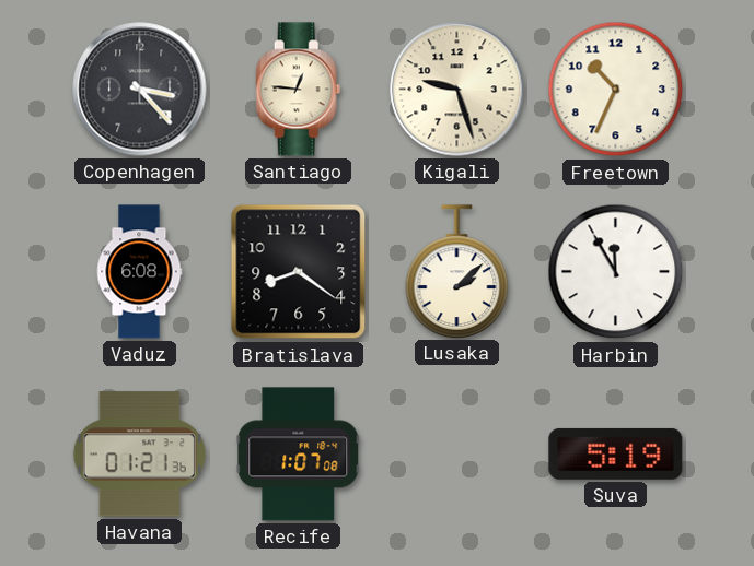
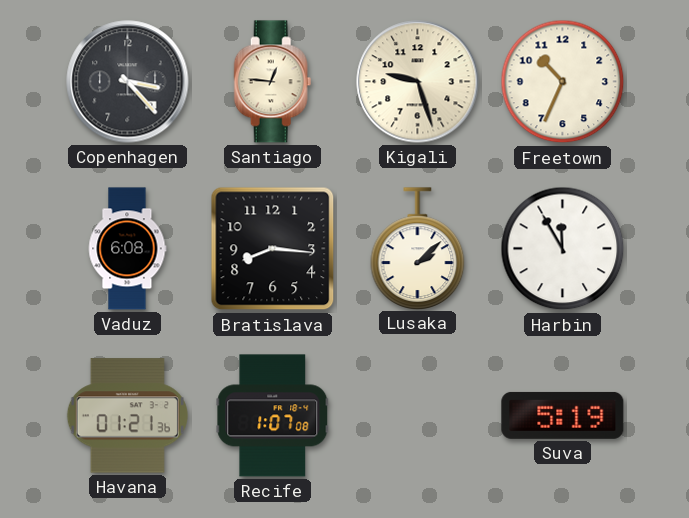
Bratislava: 8:21 -> 8:16
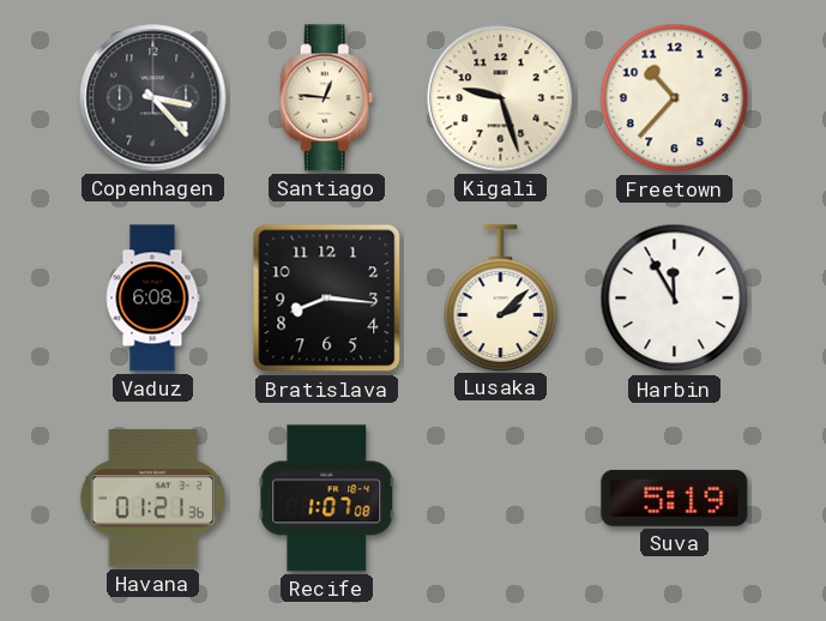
Freetown: 10:34 -> 10:37
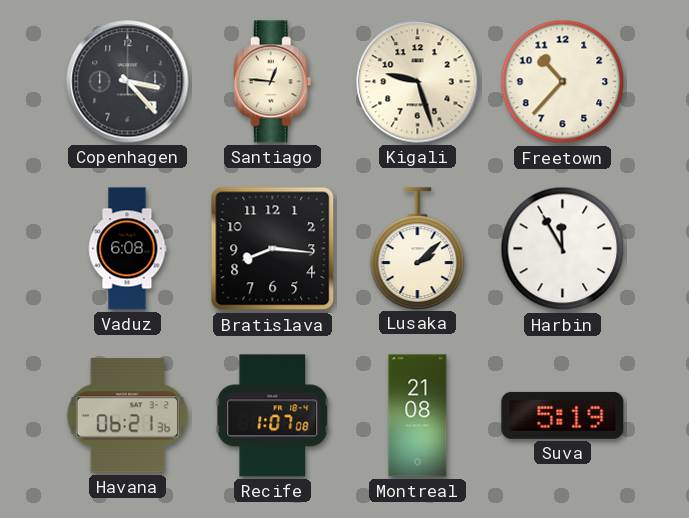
Havana: 01:21 -> 06:21
Montreal: none -> 21:08
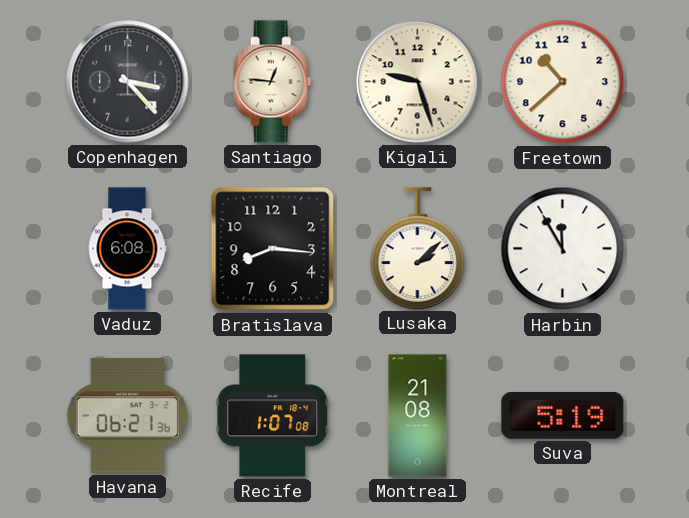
Freetown: 10:37 -> 10:38
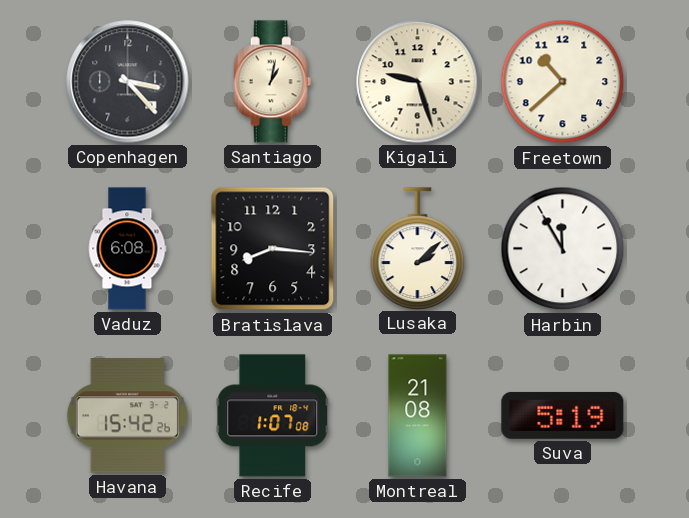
Santiago: 12:46 -> 1:02
Havana: 06:21 -> 15:42
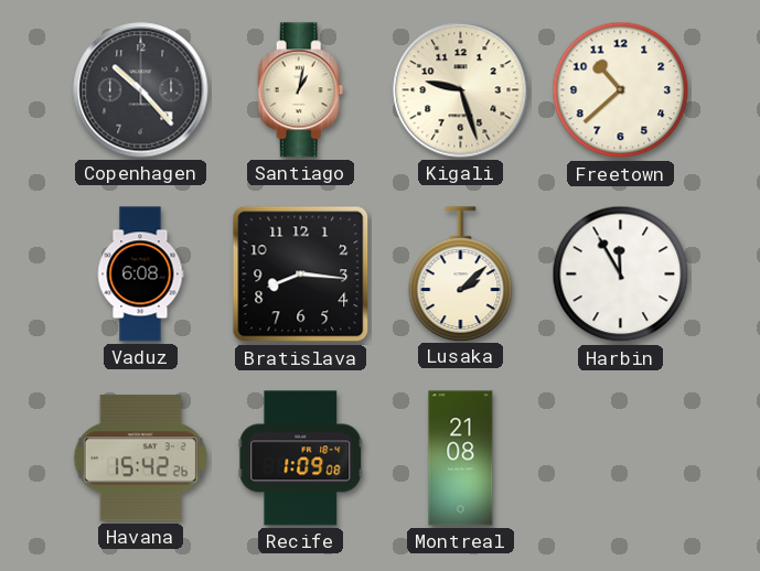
Copenhagen: 3:23 -> 10:23
Recife: 1:07 -> 1:09
Suva: 5:19 -> none
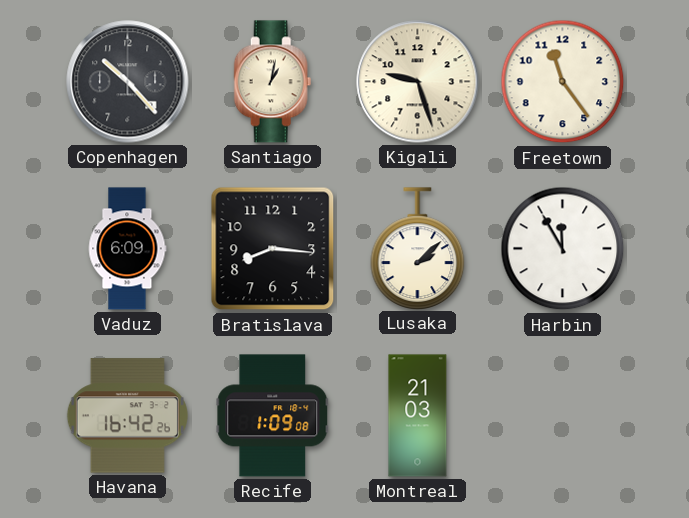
Freetown: 10:38 -> 11:24
Vaduz: 6:08 -> 6:09
Havana: 15:42 -> 16:42
Montreal: 21:08 -> 21:03
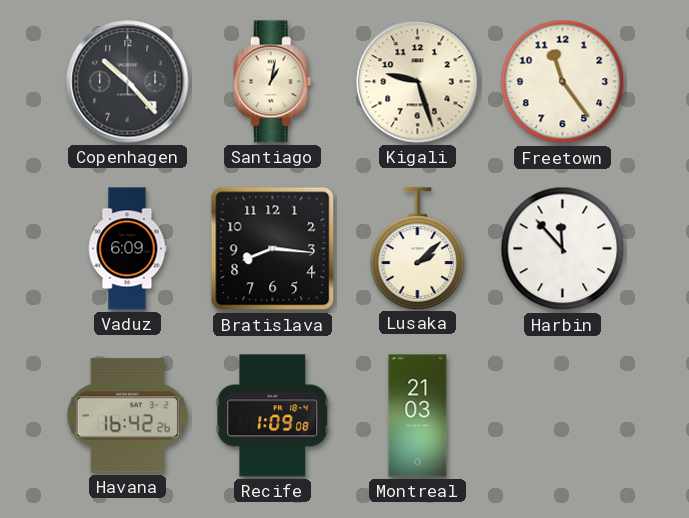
Harbin: 11:55 -> 11:53
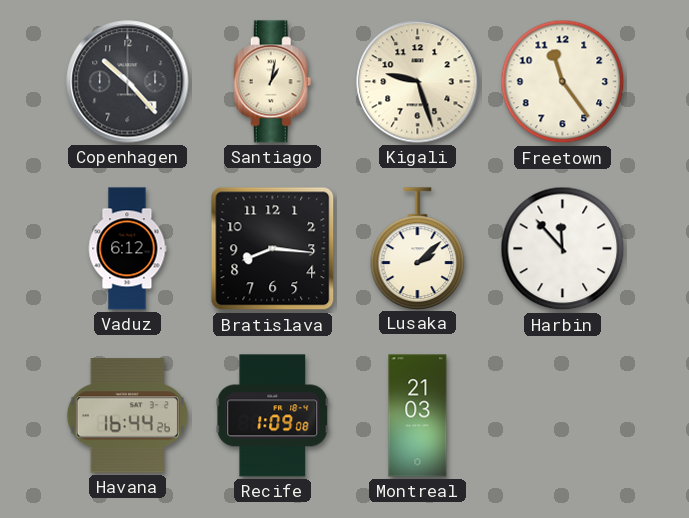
Vaduz: 6:09 -> 6:12
Havana: 16:42 -> 16:44
